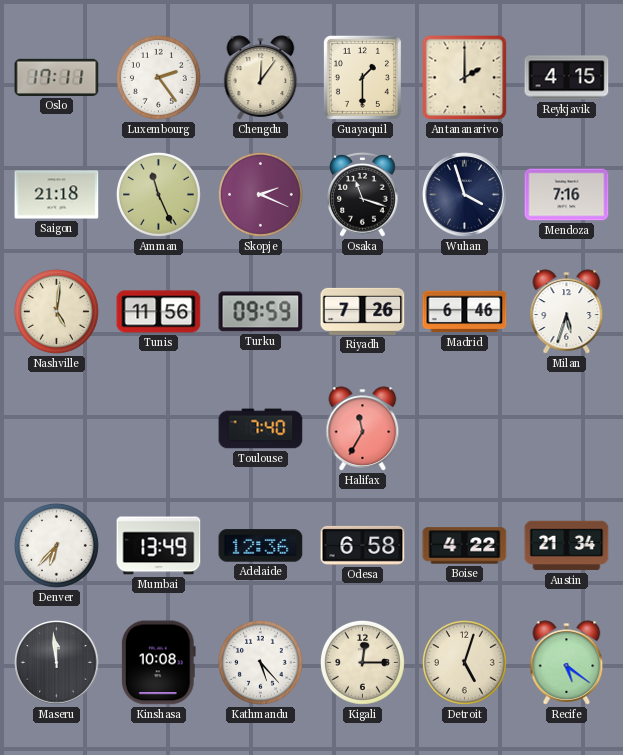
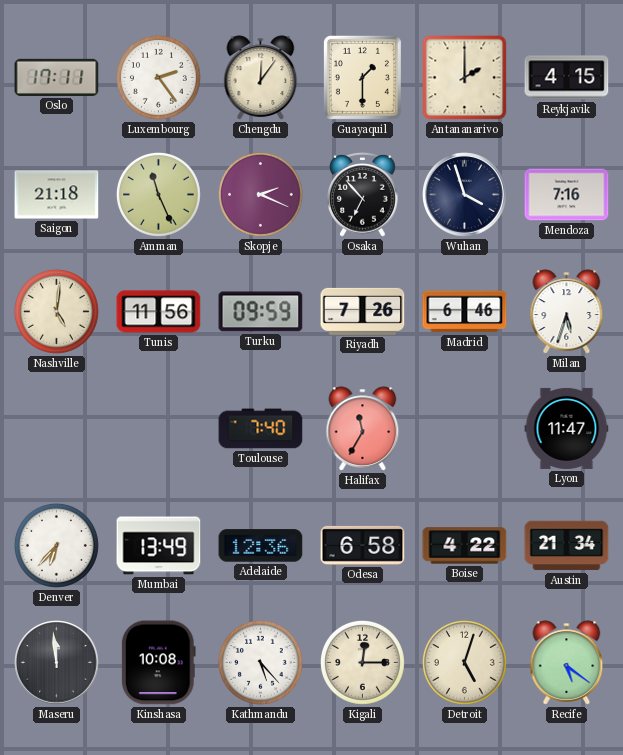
Osaka: 11:18 -> 6:53
Lyon: none -> 11:47
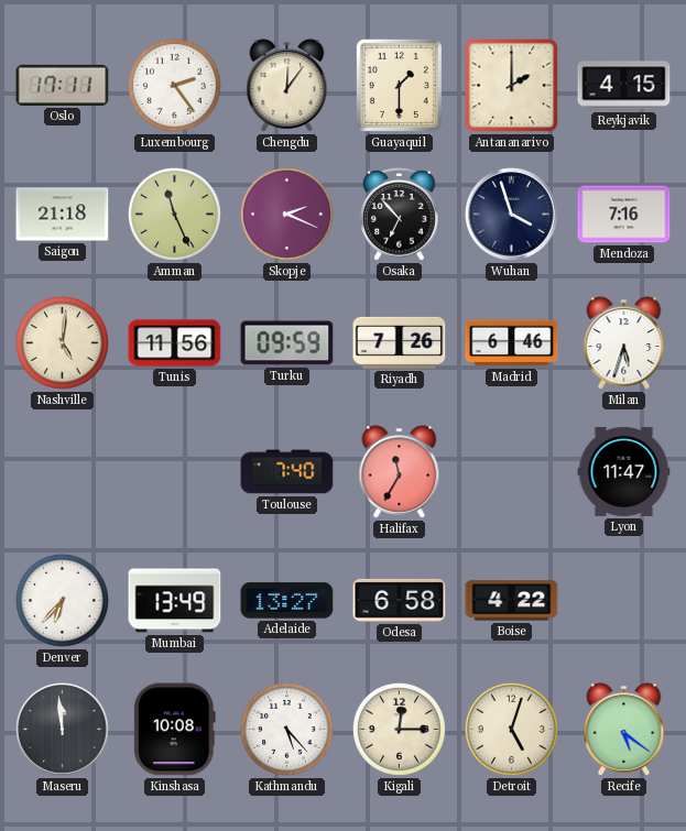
Adelaide: 12:36 -> 13:27
Austin: 21:34 -> none
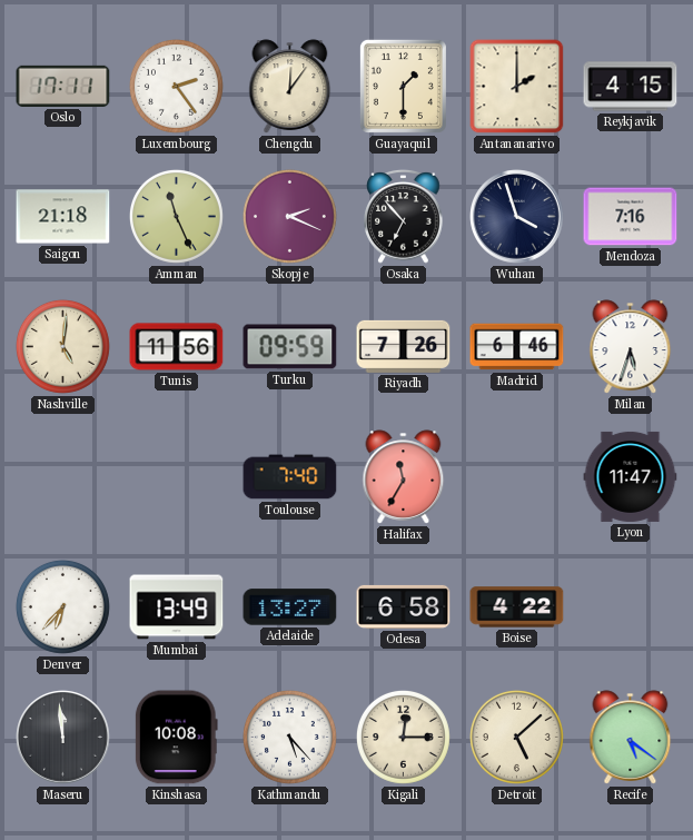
Detroit: 5:03 -> 5:08
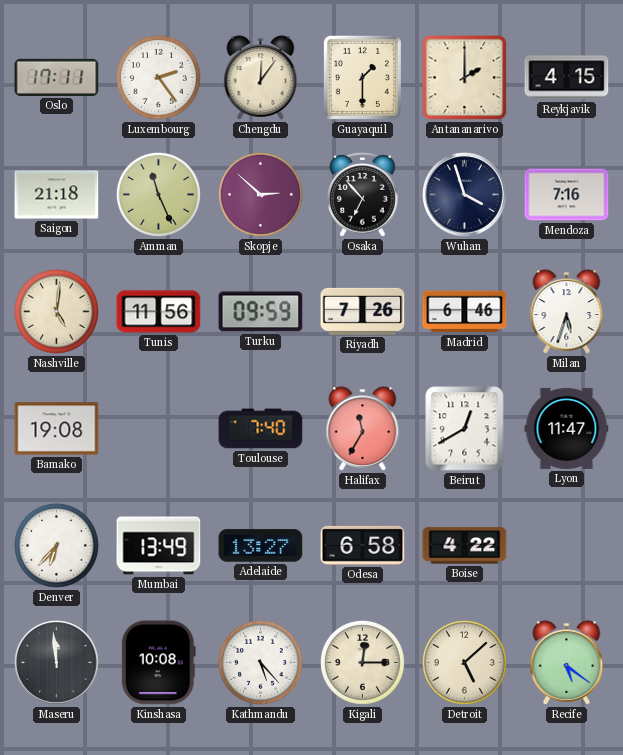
Skopje: 2:19 -> 2:52
Bamako: none -> 19:08
Beirut: none -> 12:40
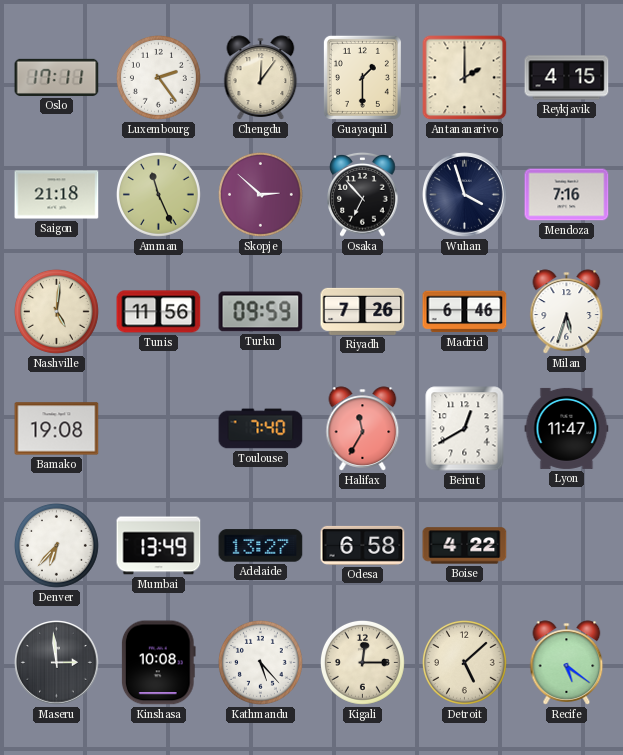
Maseru: 11:59 -> 2:59
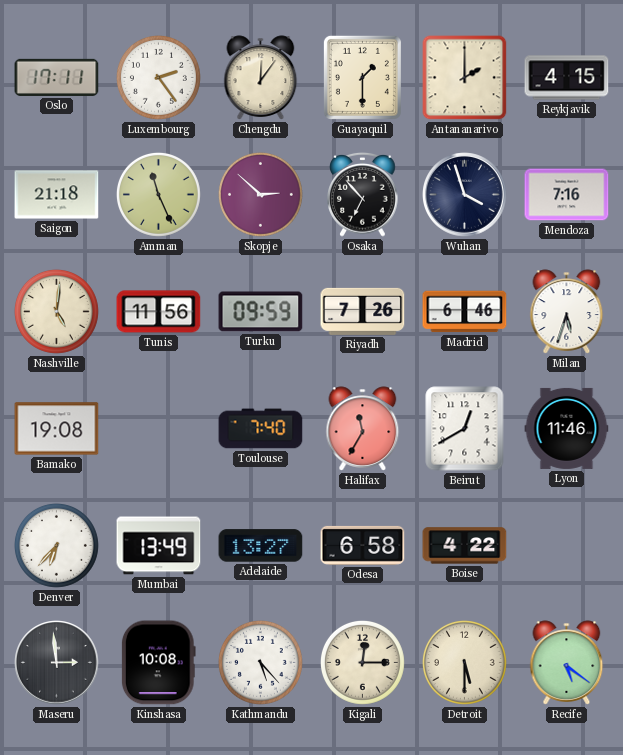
Lyon: 11:47 -> 11:46
Detroit: 5:08 -> 5:30
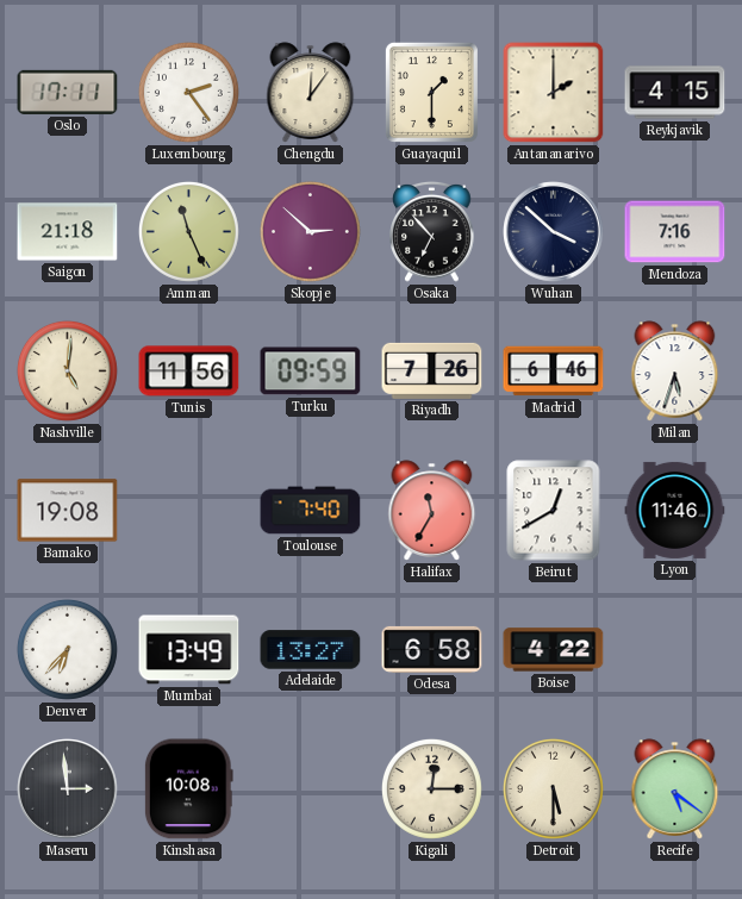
Wuhan: 3:57 -> 3:52
Kathmandu: 5:23 -> none
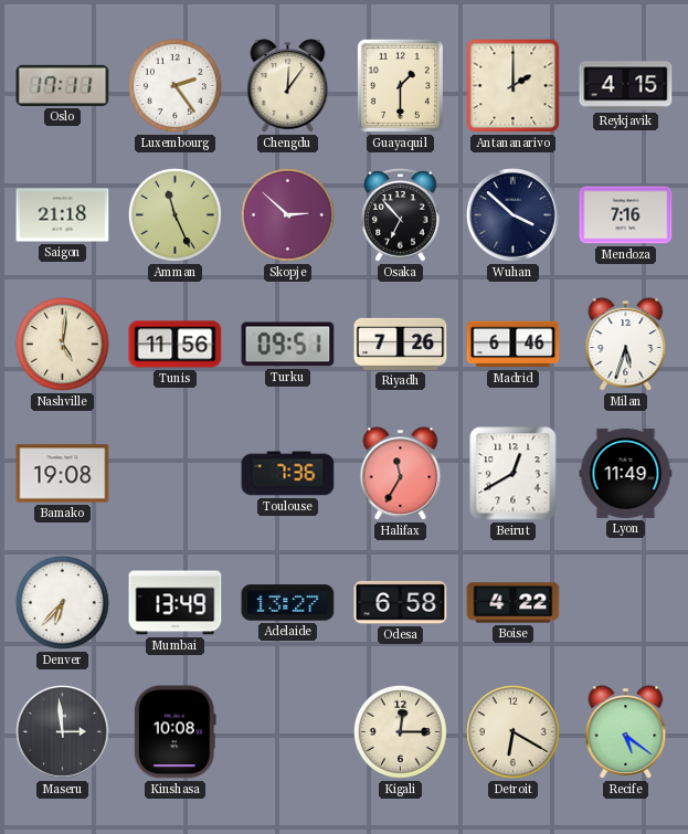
Turku: 09:59 -> 09:51
Toulouse: 7:40 -> 7:36
Lyon: 11:46 -> 11:49
Detroit: 5:30 -> 6:20
